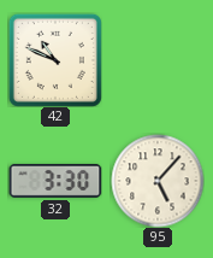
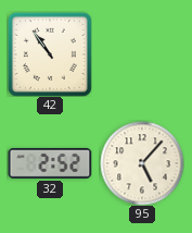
42: 10:49 -> 10:54
32: 3:30 -> 2:52
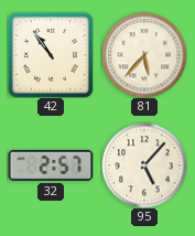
81: none -> 5:37
32: 2:52 -> 2:57
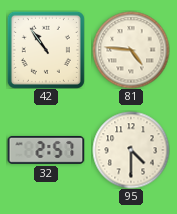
81: 5:37 -> 4:46
95: 5:07 -> 4:30
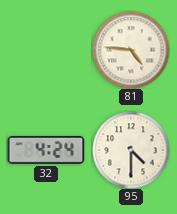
42: 10:54 -> none
32: 2:57 -> 4:24
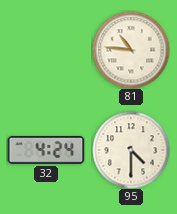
81: 4:46 -> 10:46
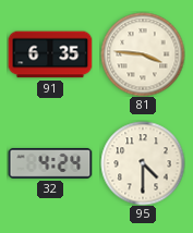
91: none -> 6:35
81: 10:46 -> 3:46
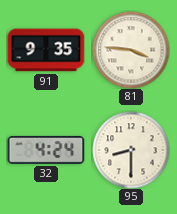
91: 6:35 -> 9:35
95: 4:30 -> 8:30
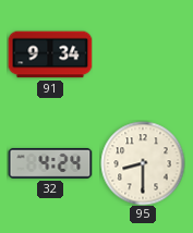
91: 9:35 -> 9:34
81: 3:46 -> none
